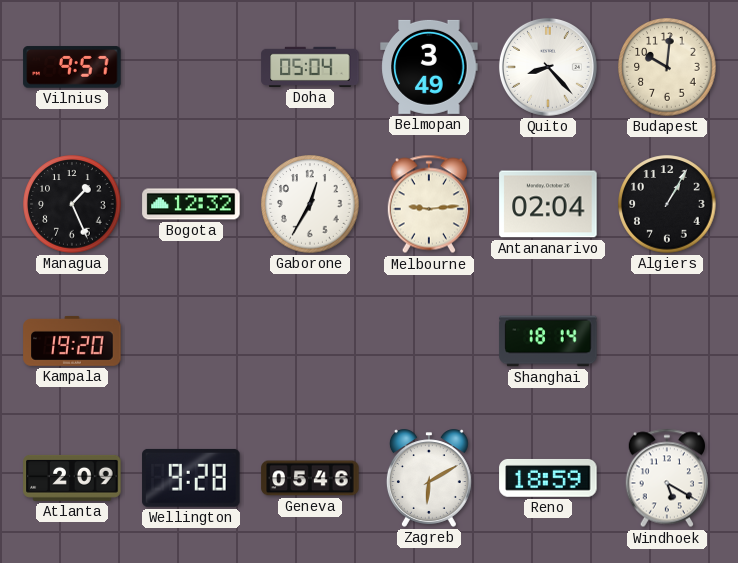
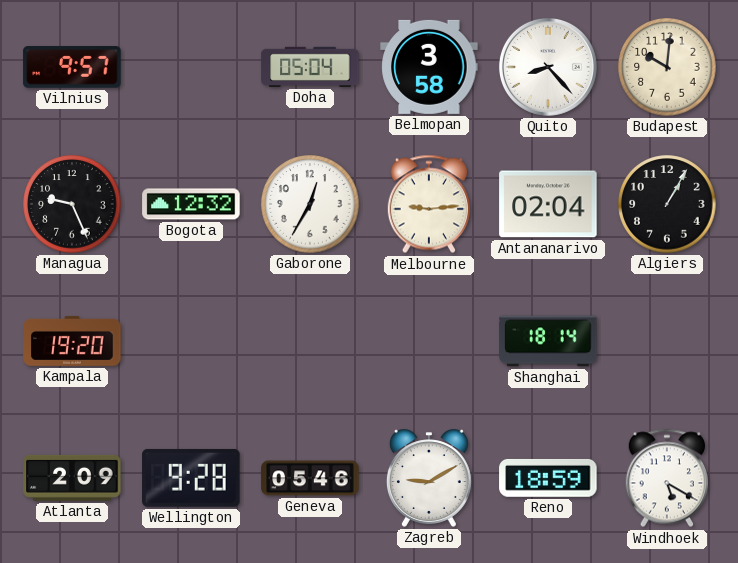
Belmopan: 3:49 -> 3:58
Managua: 1:26 -> 9:26
Zagreb: 6:10 -> 9:10
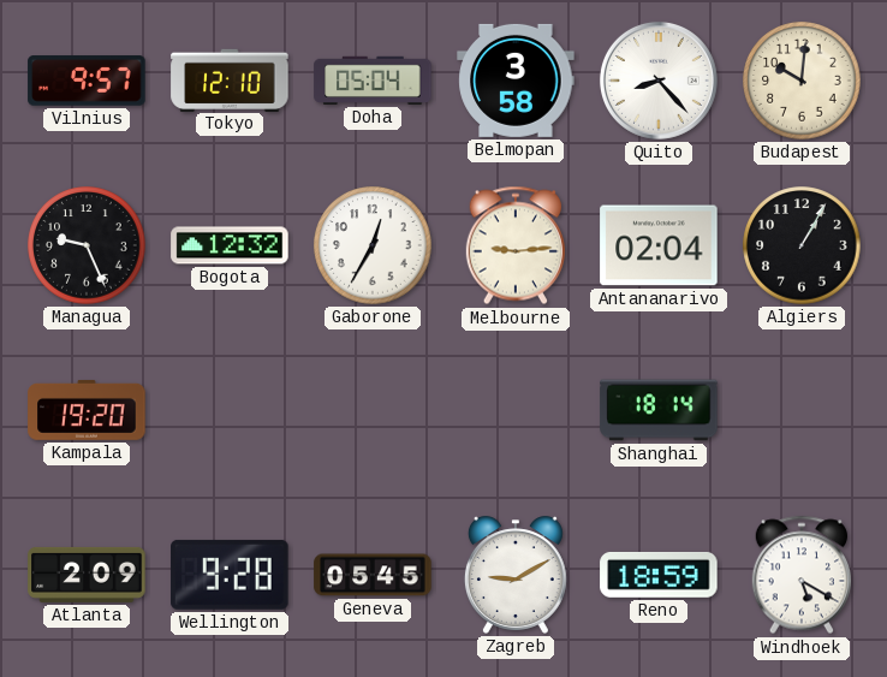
Tokyo: none -> 12:10
Geneva: 05:46 -> 05:45
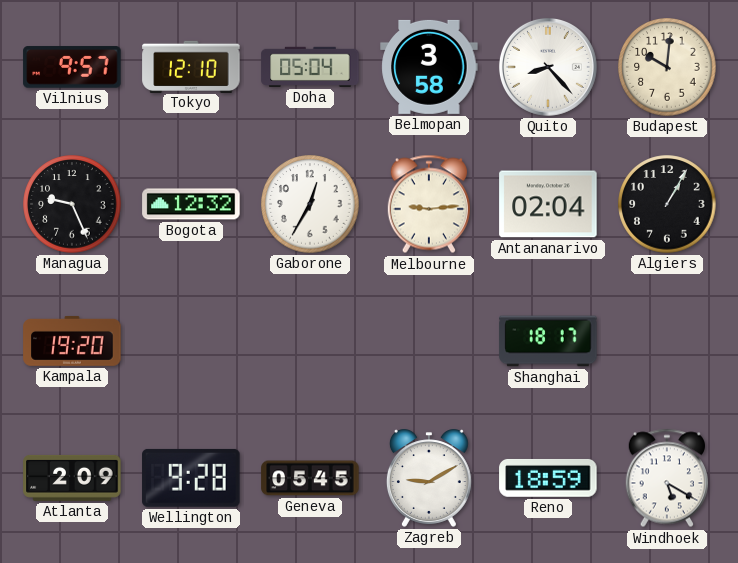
Shanghai: 18:14 -> 18:17
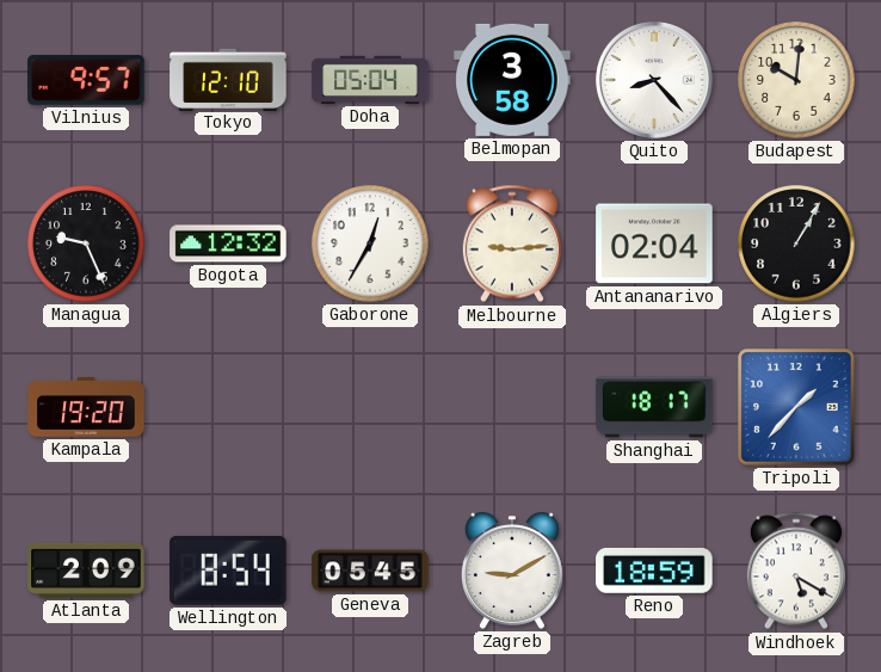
Tripoli: none -> 1:37
Wellington: 9:28 -> 8:54
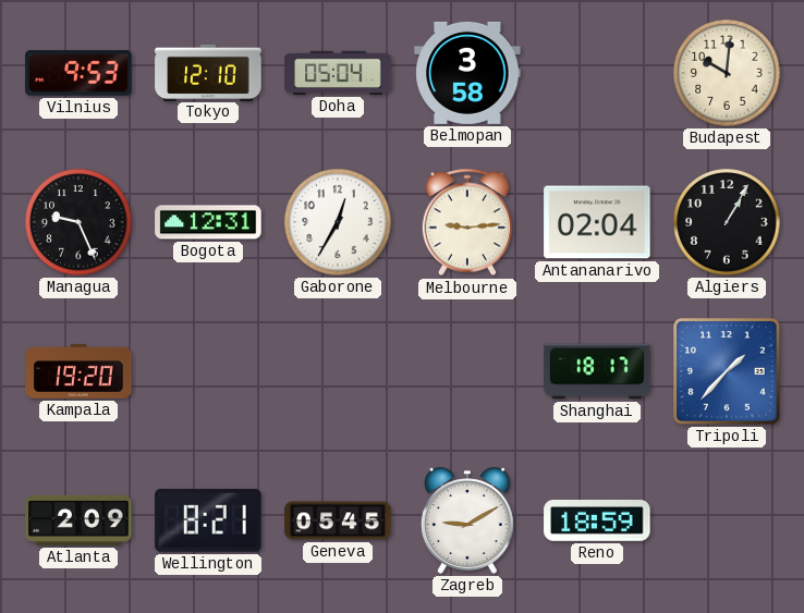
Vilnius: 9:57 -> 9:53
Quito: 8:23 -> none
Bogota: 12:32 -> 12:31
Wellington: 8:54 -> 8:21
Windhoek: 5:20 -> none
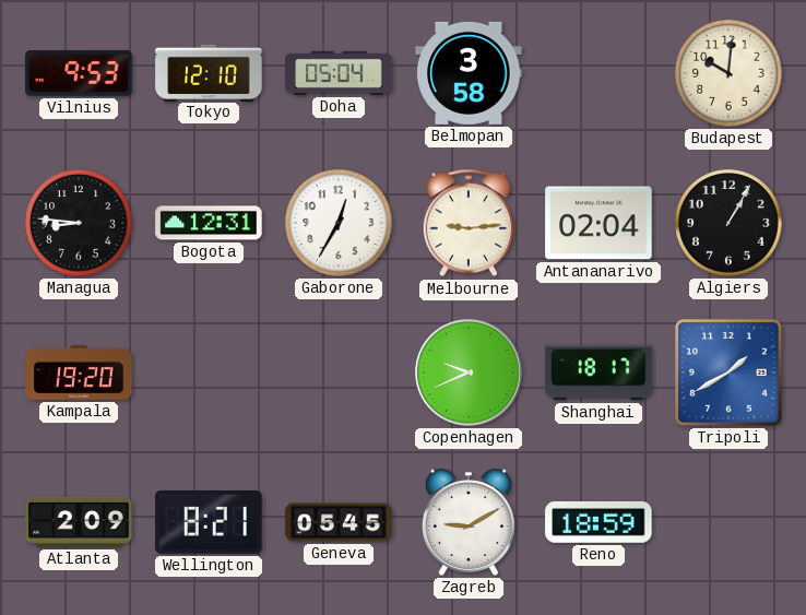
Managua: 9:26 -> 8:46
Copenhagen: none -> 9:41
Tripoli: 1:37 -> 1:40
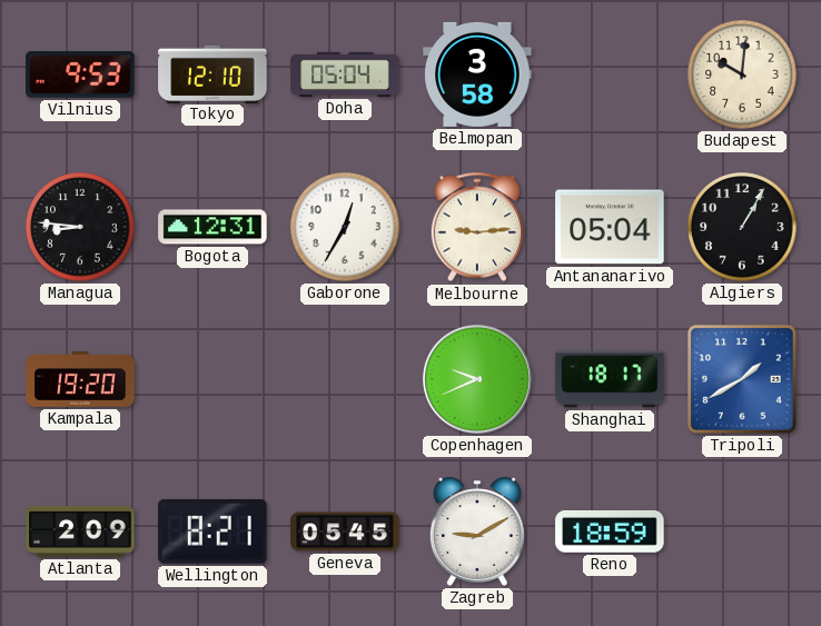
Antananarivo: 02:04 -> 05:04
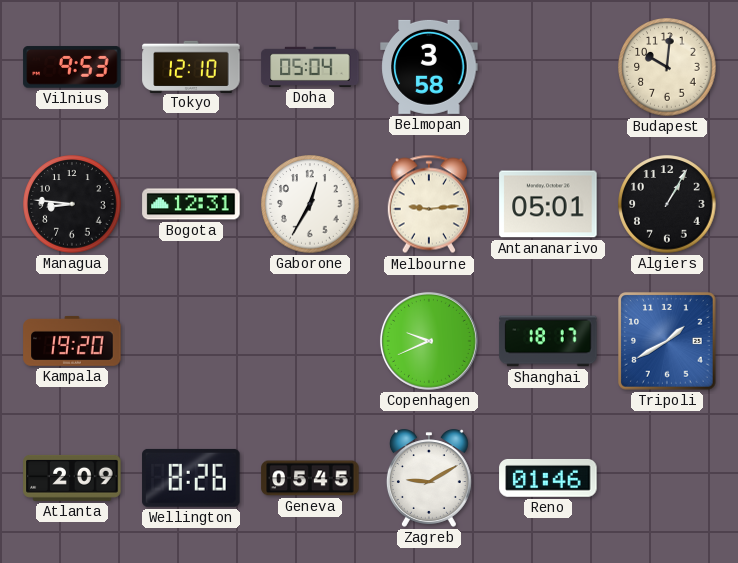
Antananarivo: 05:04 -> 05:01
Wellington: 8:21 -> 8:26
Reno: 18:59 -> 01:46
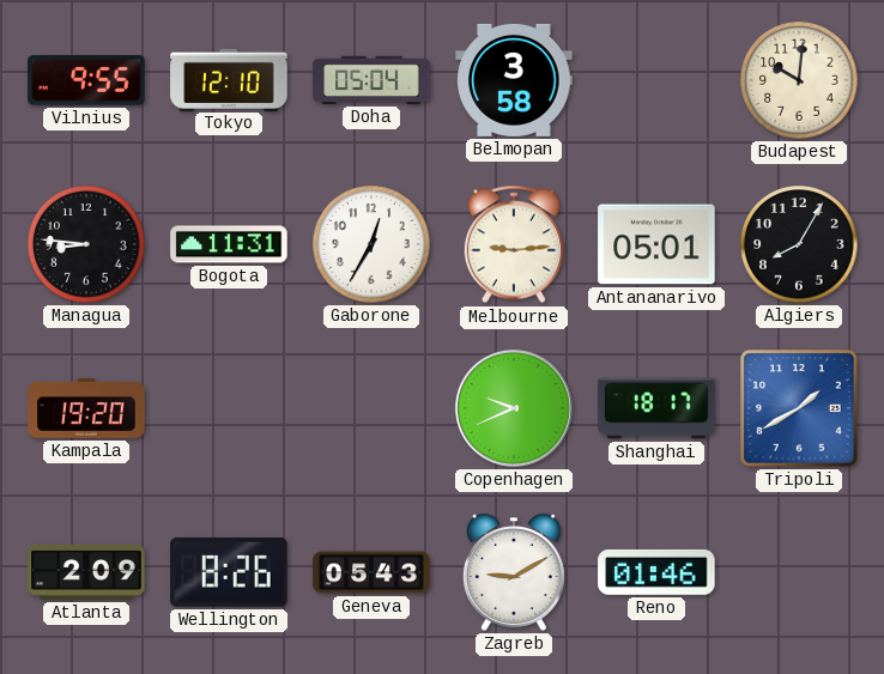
Vilnius: 9:53 -> 9:55
Bogota: 12:31 -> 11:31
Algiers: 1:05 -> 8:05
Geneva: 05:45 -> 05:43
